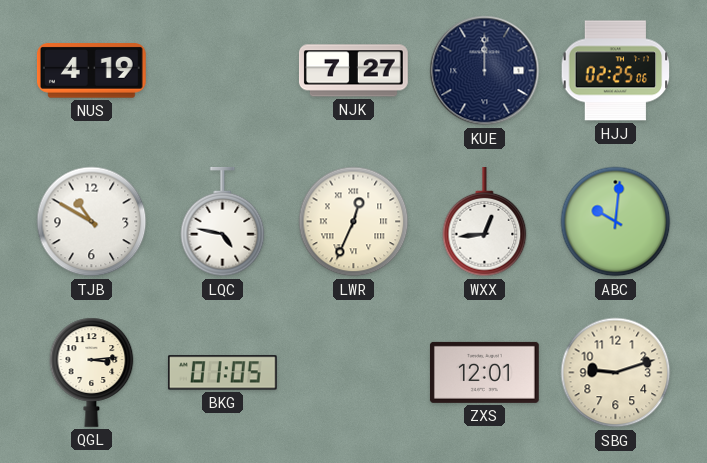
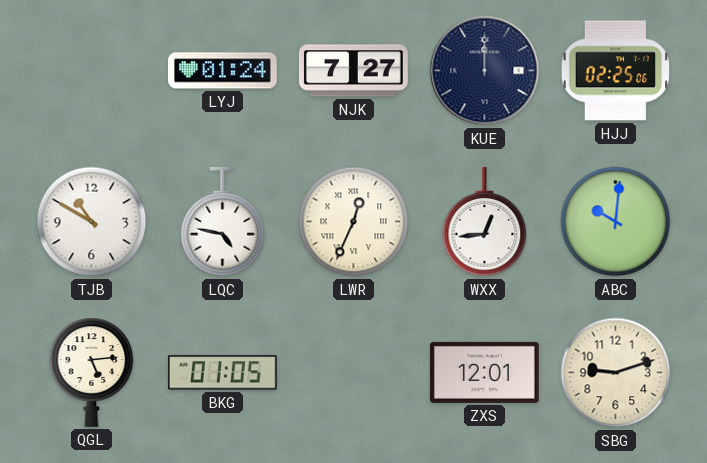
NUS: 4:19 -> none
LYJ: none -> 01:24
QGL: 3:14 -> 5:14
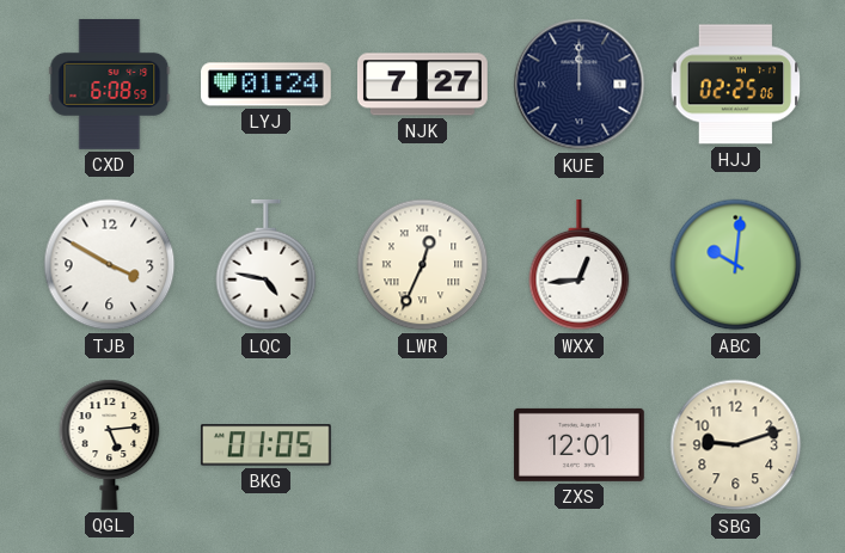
CXD: none -> 6:08
TJB: 10:50 -> 3:50
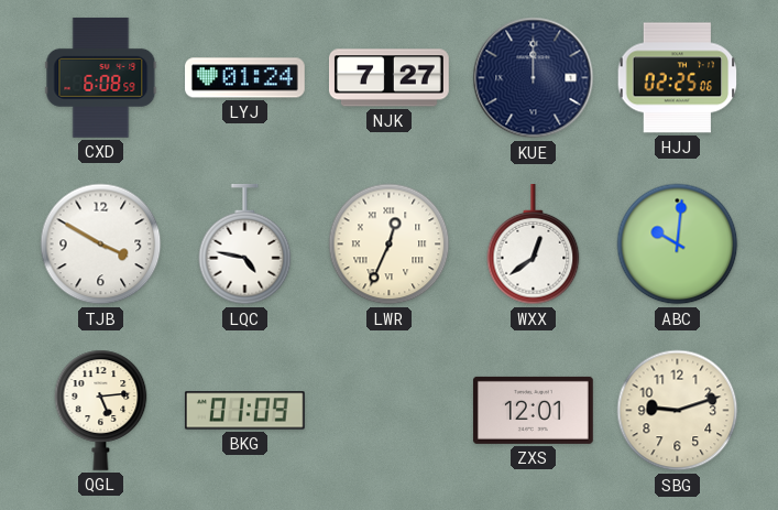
WXX: 12:44 -> 12:39
BKG: 01:05 -> 01:09
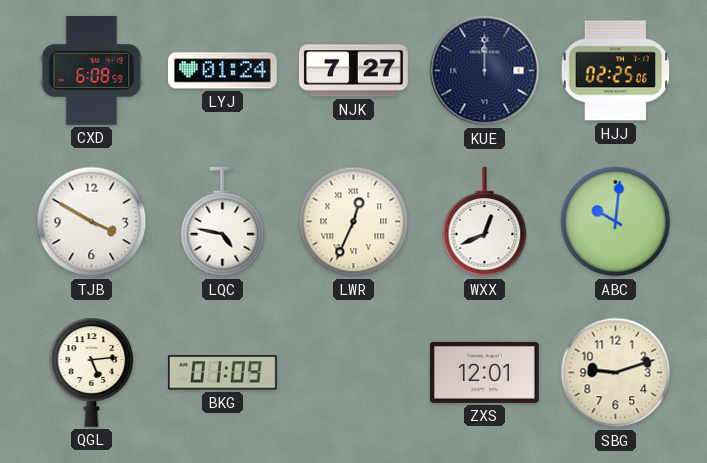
WXX: 12:39 -> 12:41
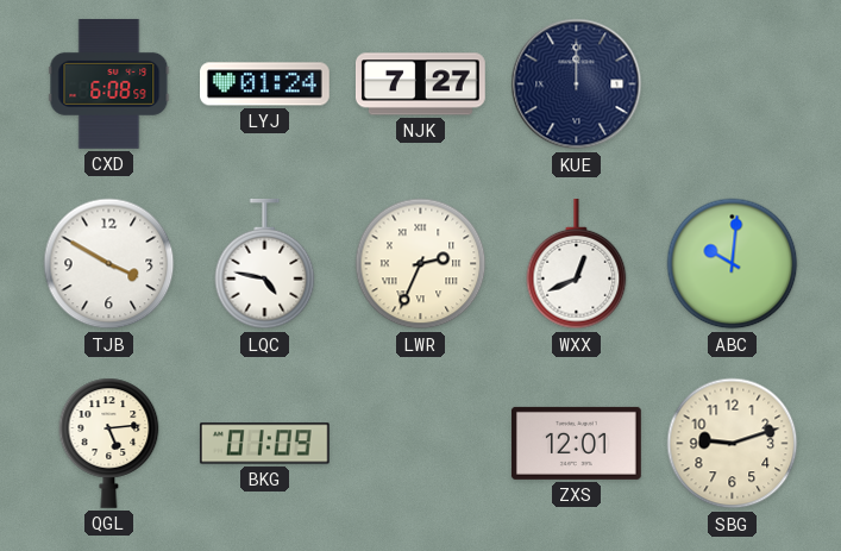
HJJ: 02:25 -> none
LWR: 12:34 -> 2:34
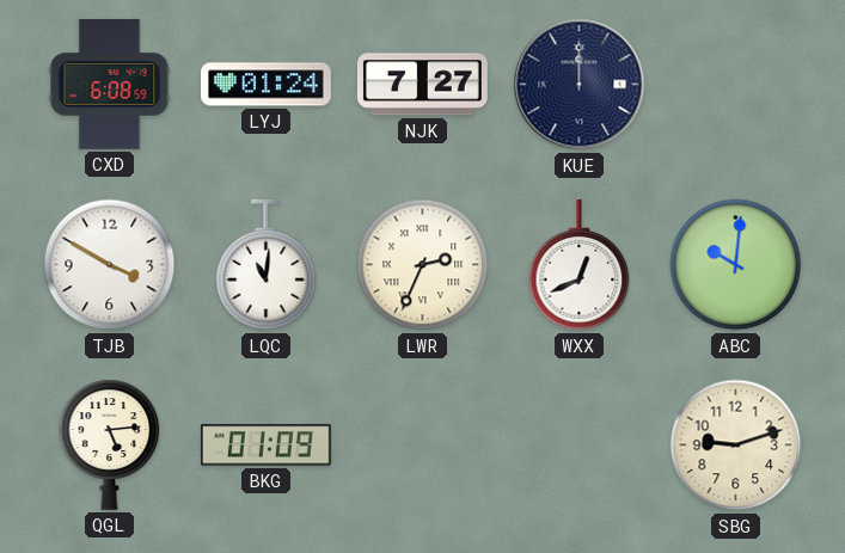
LQC: 4:47 -> 11:01
ZXS: 12:01 -> none
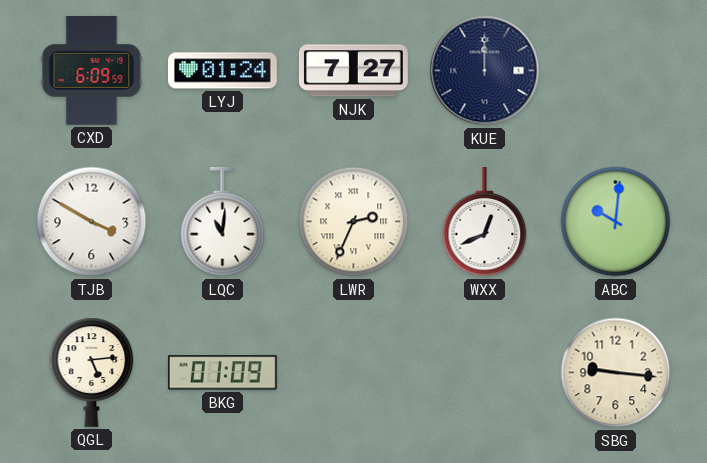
CXD: 6:08 -> 6:09
SBG: 9:12 -> 9:16
